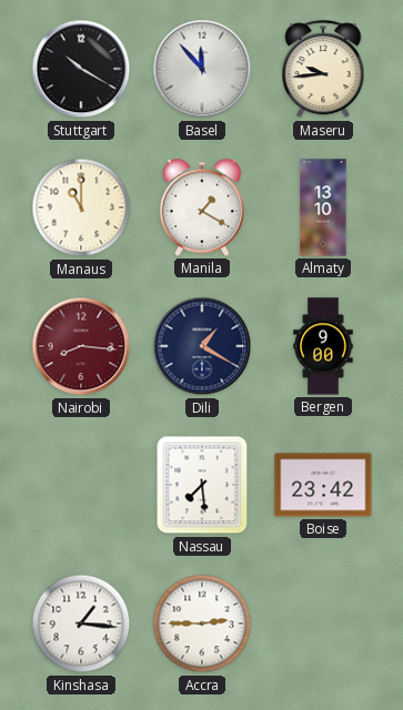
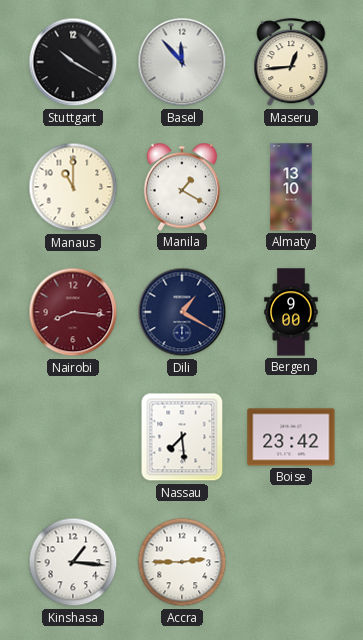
Maseru: 9:44 -> 12:44
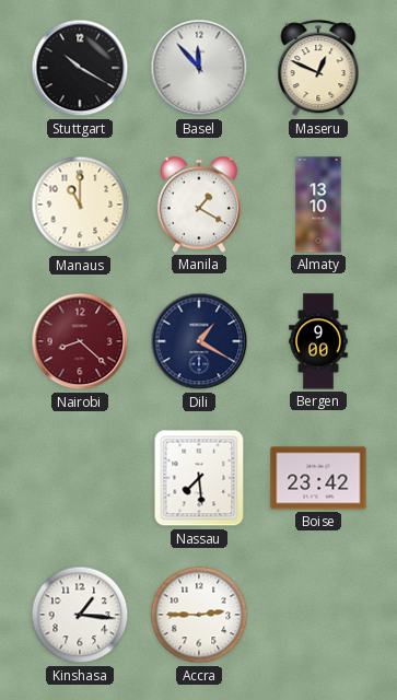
Maseru: 12:44 -> 12:49
Nairobi: 8:16 -> 8:22
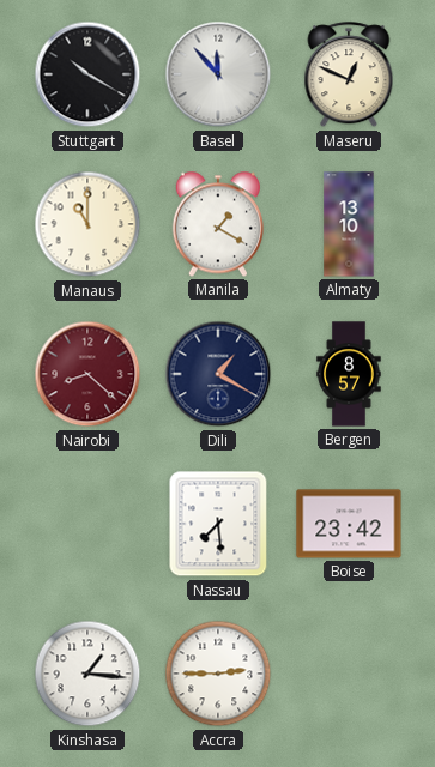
Bergen: 9:00 -> 8:57
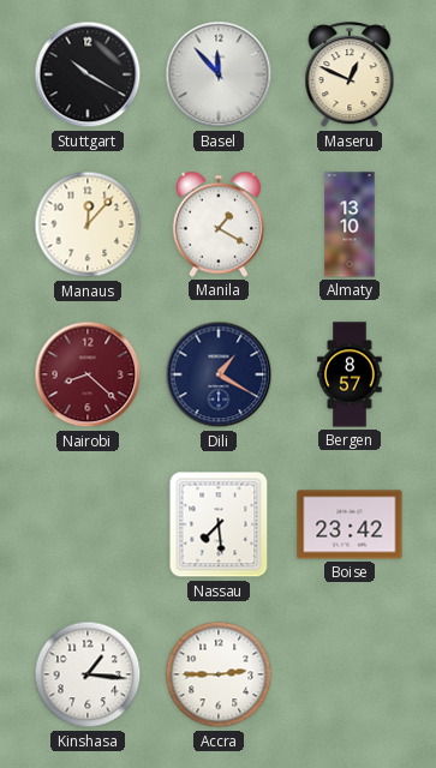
Manaus: 11:00 -> 12:07
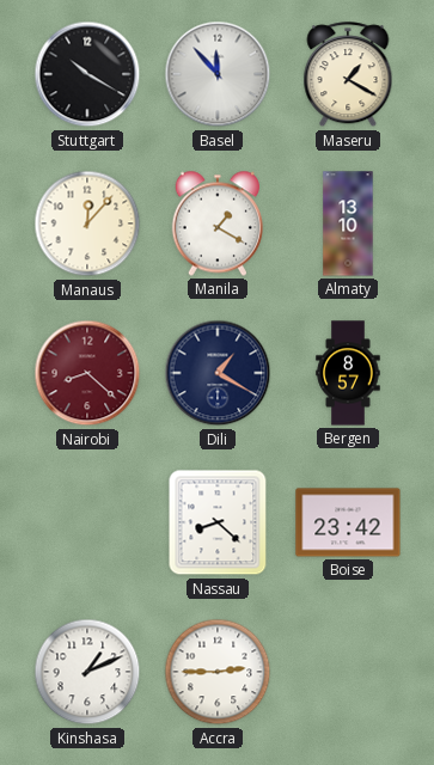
Maseru: 12:49 -> 1:20
Nassau: 7:29 -> 8:22
Kinshasa: 1:16 -> 1:11
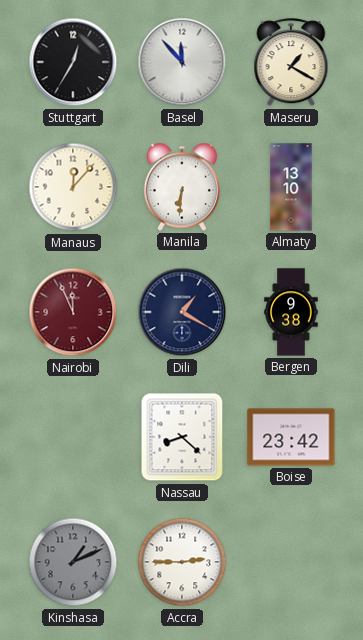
Stuttgart: 10:20 -> 12:35
Manila: 1:20 -> 6:31
Nairobi: 8:22 -> 11:56
Bergen: 8:57 -> 9:38
Kinshasa dial: white -> grey
